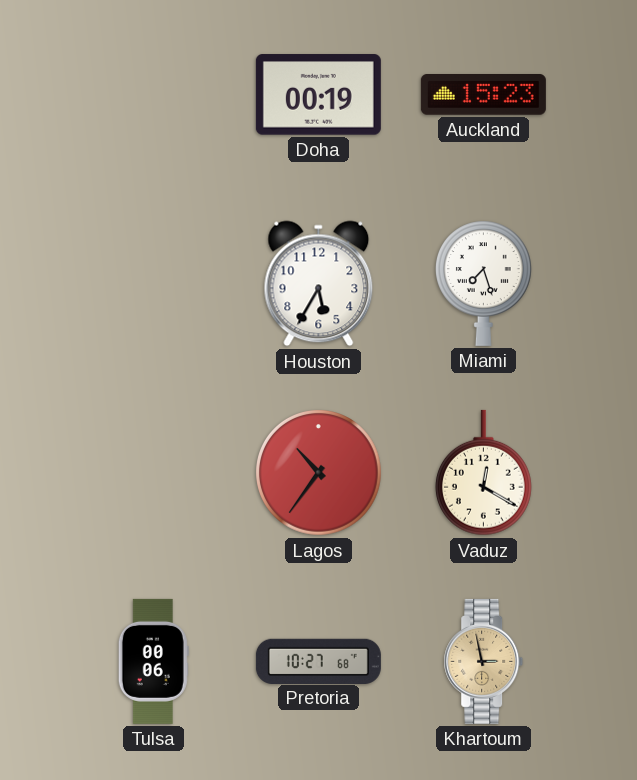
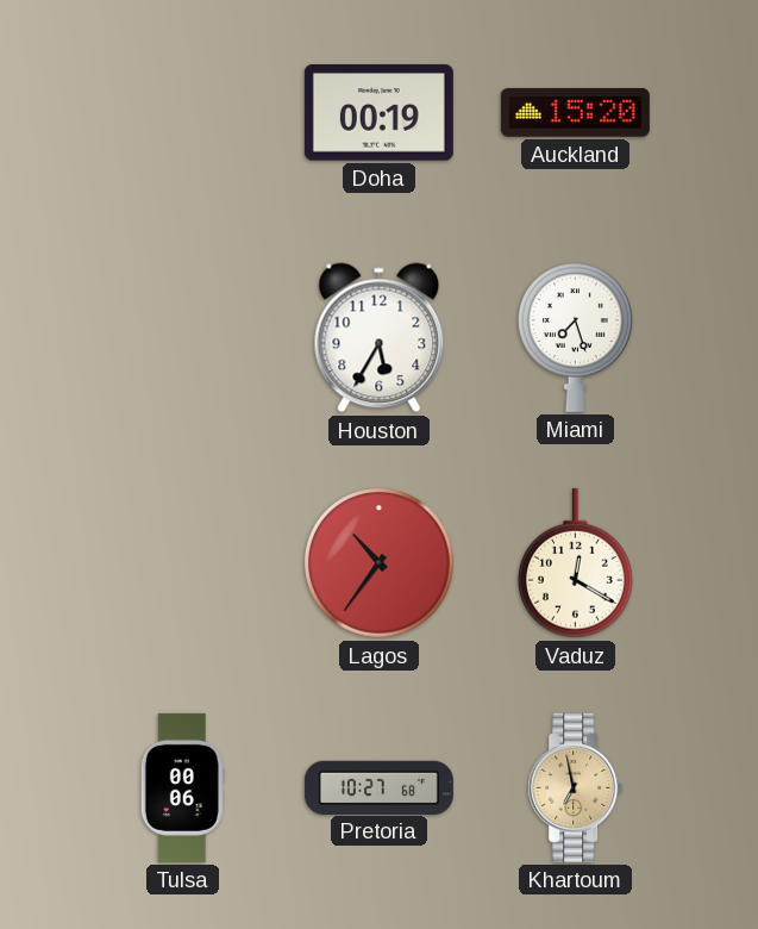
Auckland: 15:23 -> 15:20
Khartoum: 2:58 -> 6:58
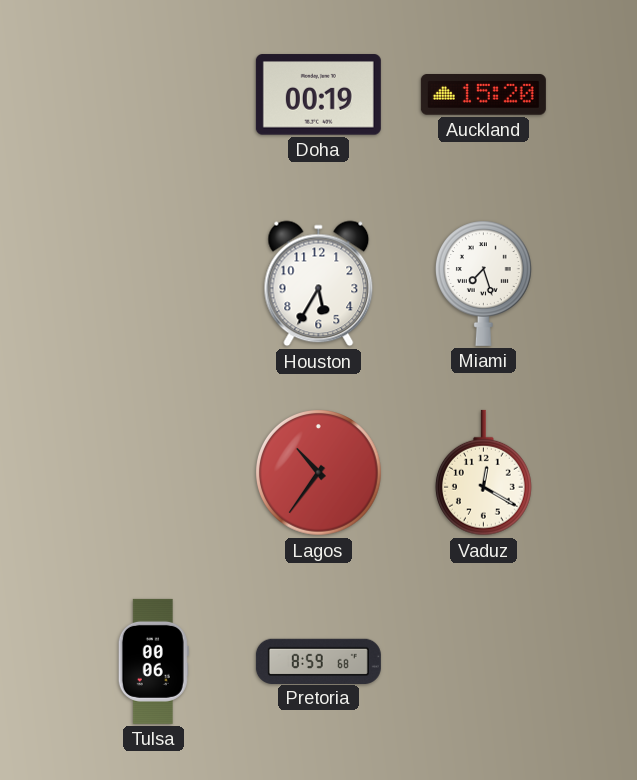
Pretoria: 10:27 -> 8:59
Khartoum: 6:58 -> none
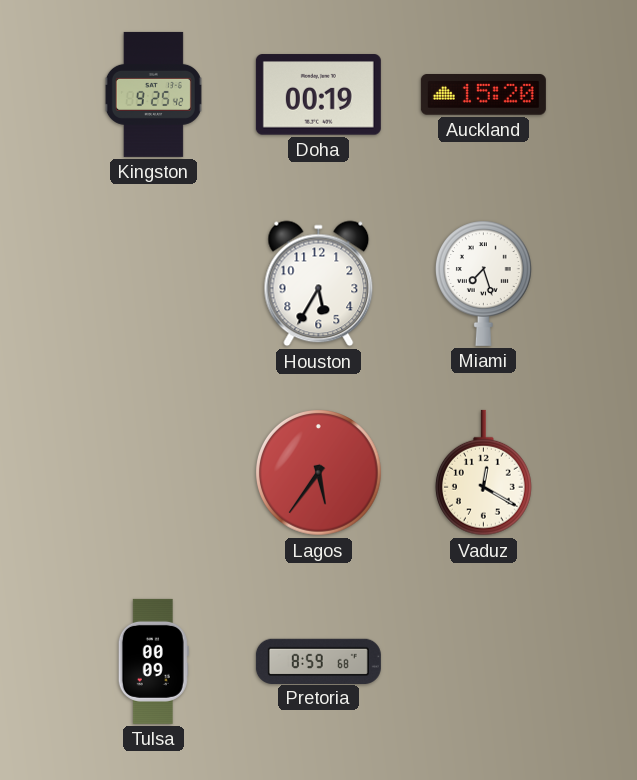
Kingston: none -> 9:25
Lagos: 10:36 -> 5:36
Tulsa: 00:06 -> 00:09
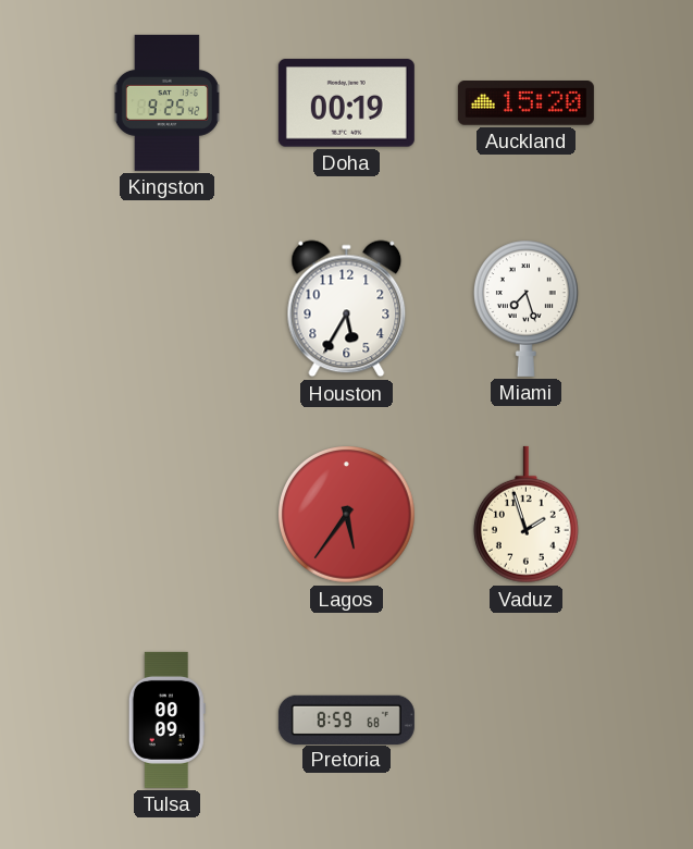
Vaduz: 12:20 -> 1:57
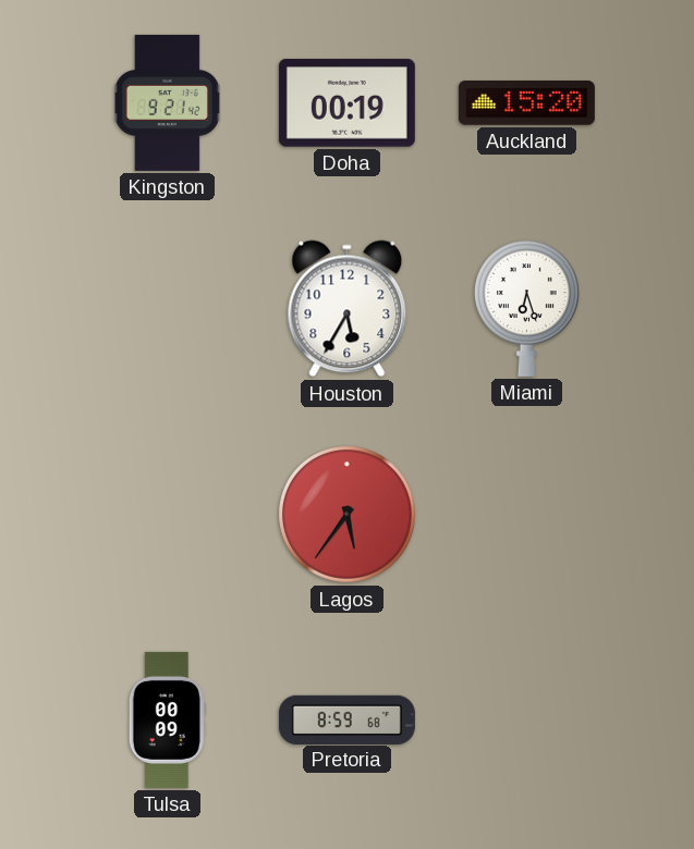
Kingston: 9:25 -> 9:21
Miami: 7:27 -> 6:27
Vaduz: 1:57 -> none
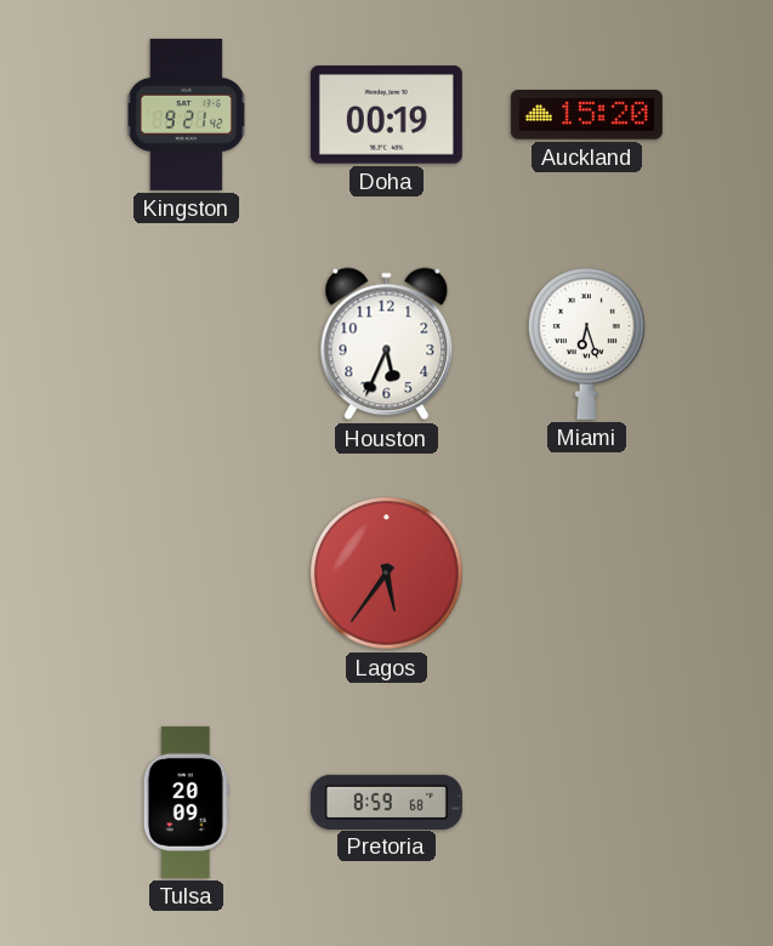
Houston: 5:35 -> 5:34
Tulsa: 00:09 -> 20:09
